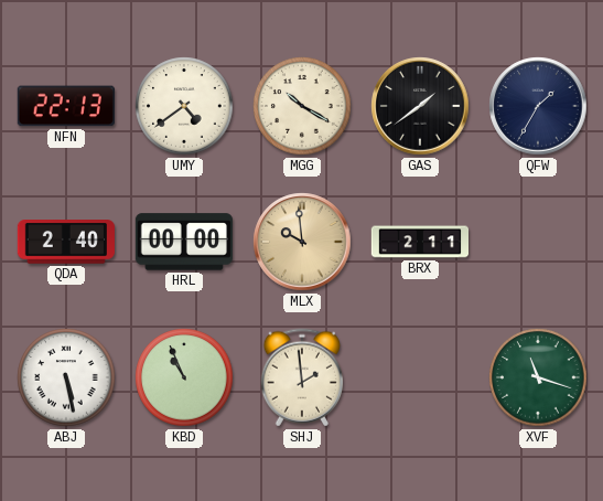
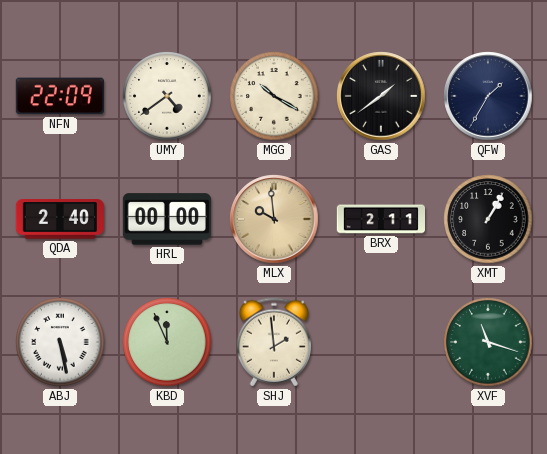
NFN: 22:13 -> 22:09
XMT: none -> 1:05
KBD: 10:56 -> 11:56
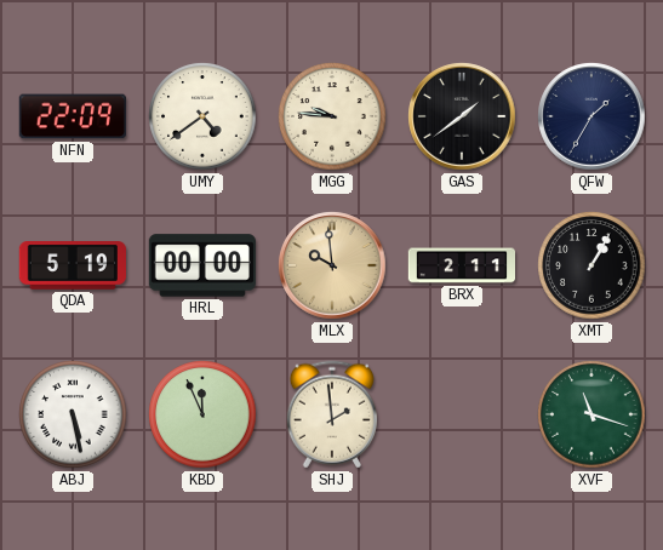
MGG: 10:20 -> 9:46
QDA: 2:40 -> 5:19
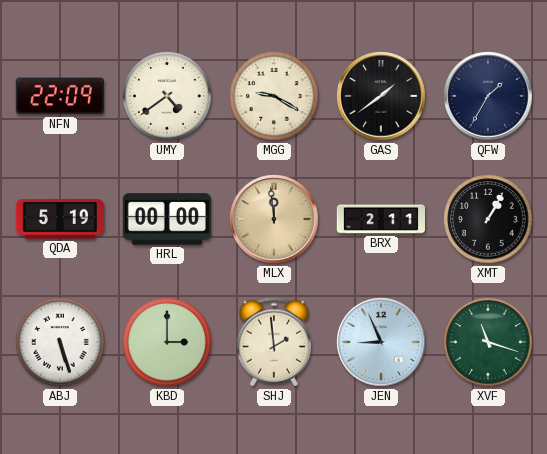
MGG: 9:46 -> 9:20
MLX: 9:59 -> 11:59
ABJ: 5:28 -> 5:27
KBD: 11:56 -> 3:00
JEN: none -> 8:56
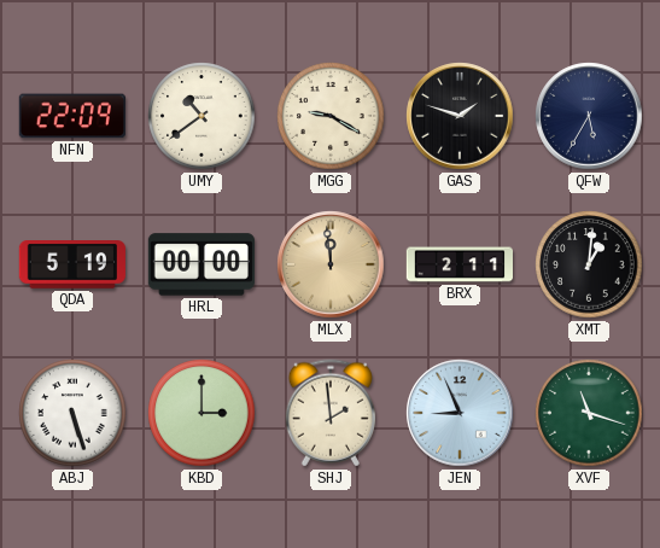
UMY: 4:39 -> 10:39
GAS: 1:39 -> 1:48
QFW: 1:35 -> 5:35
XMT: 1:05 -> 1:01
